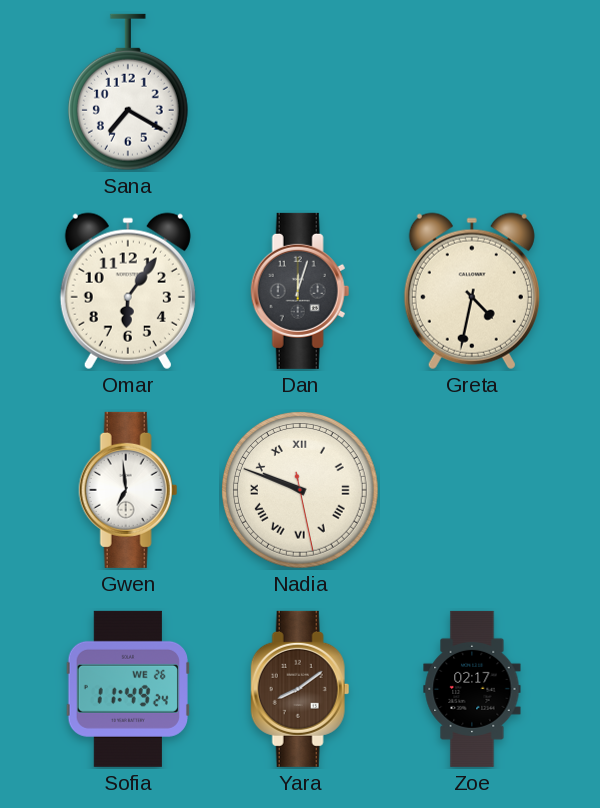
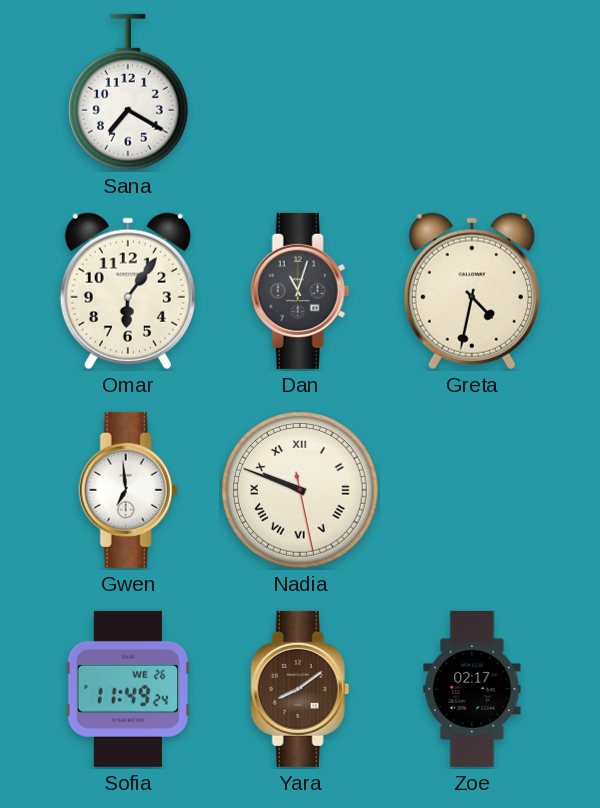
Dan: 12:03 -> 11:03
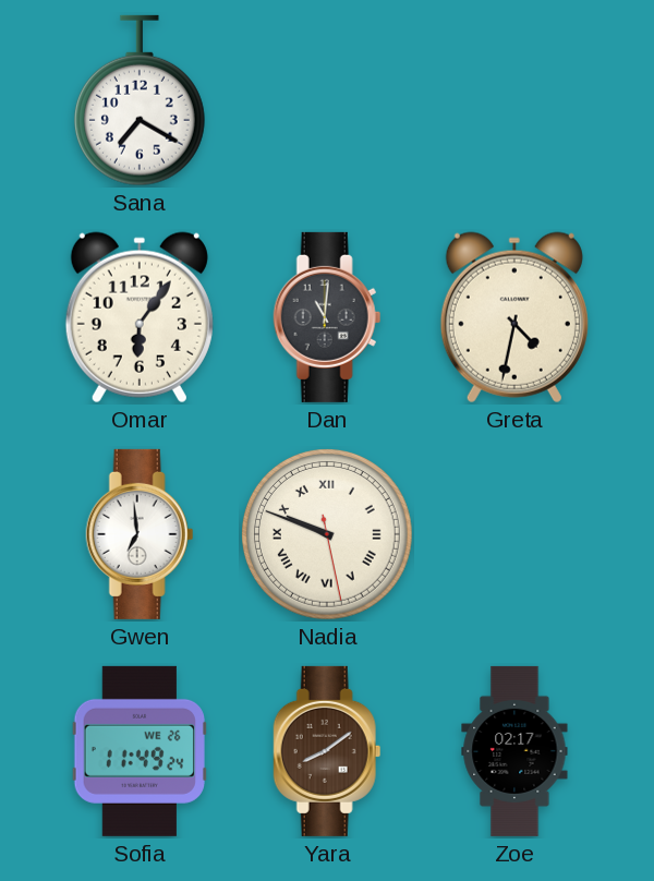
Dan: 11:03 -> 11:01
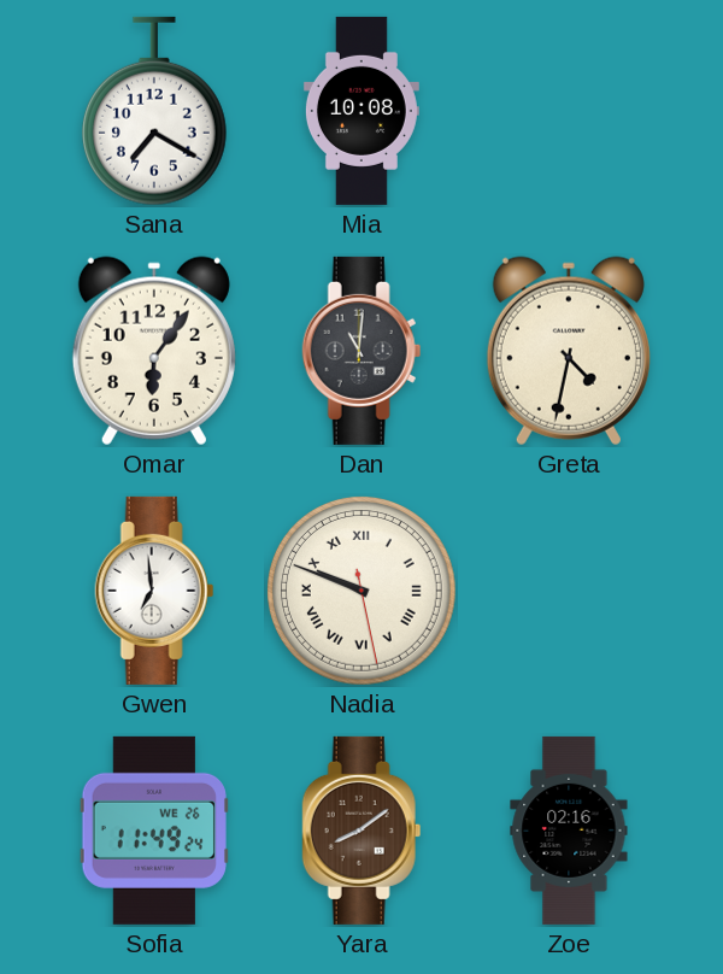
Mia: none -> 10:08
Zoe: 02:17 -> 02:16
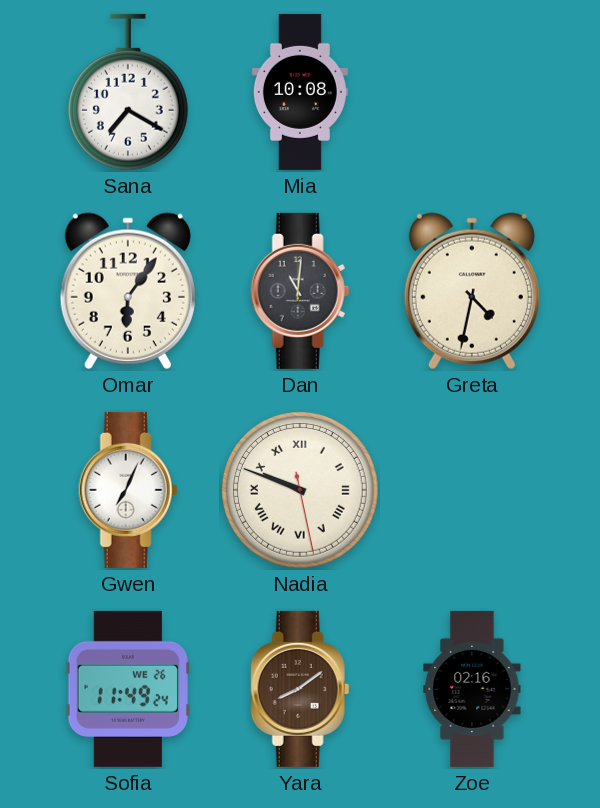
Gwen: 6:59 -> 7:04
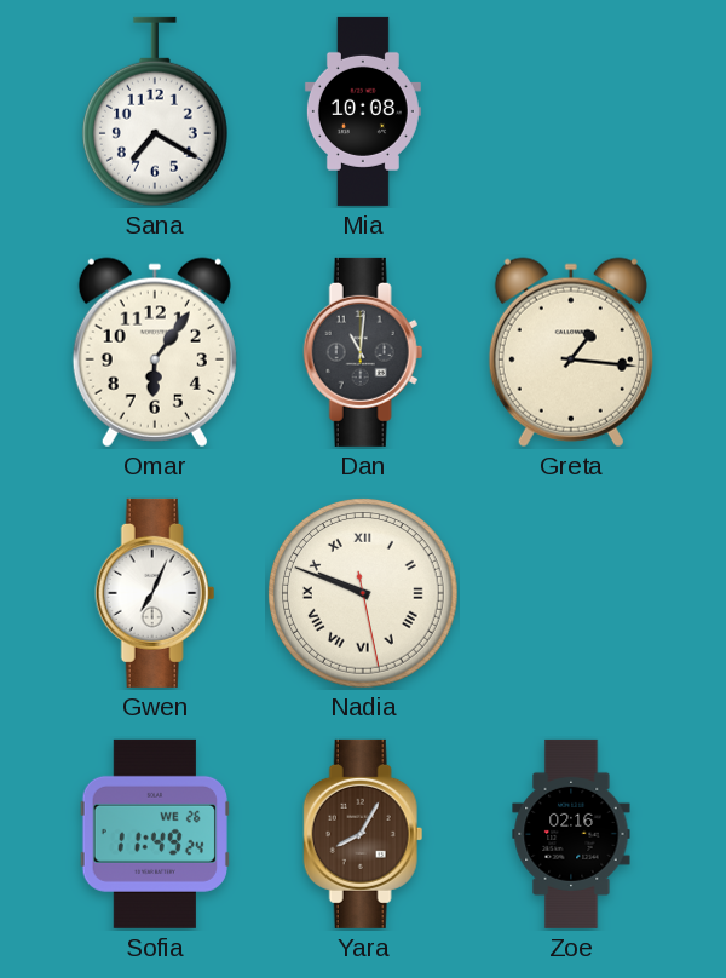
Greta: 4:32 -> 1:16
Yara: 8:09 -> 8:05
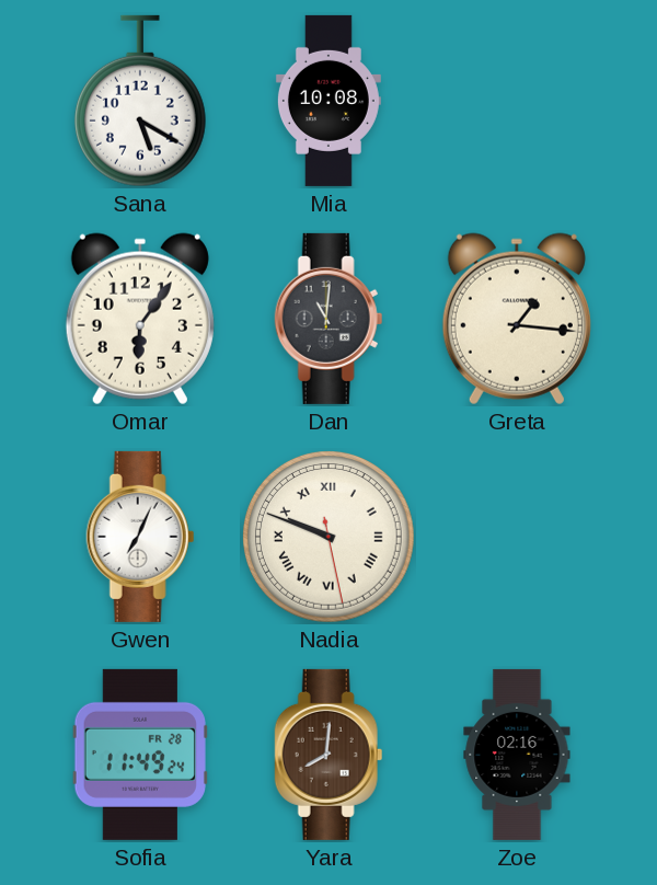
Sana: 7:20 -> 5:20
Sofia date: WE 26 -> FR 28
Yara: 8:05 -> 8:01
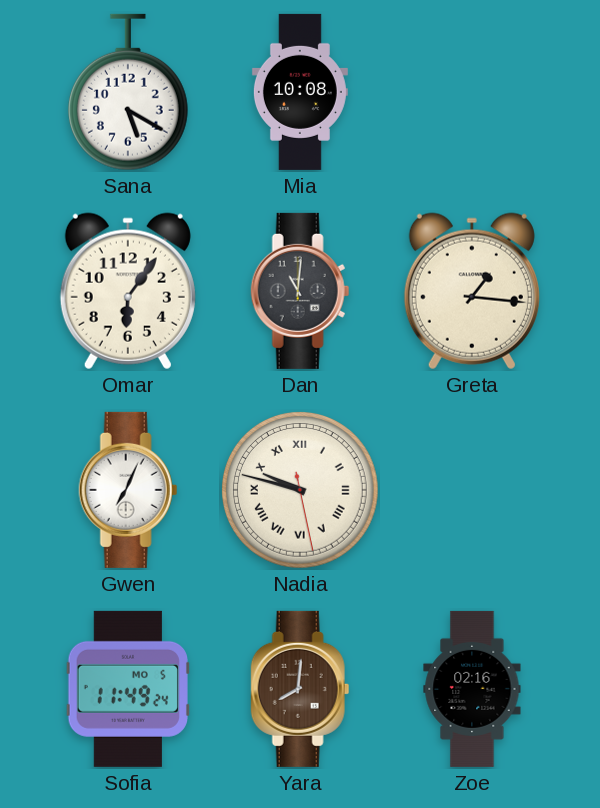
Nadia: 9:48 -> 9:47
Sofia date: FR 28 -> MO 5
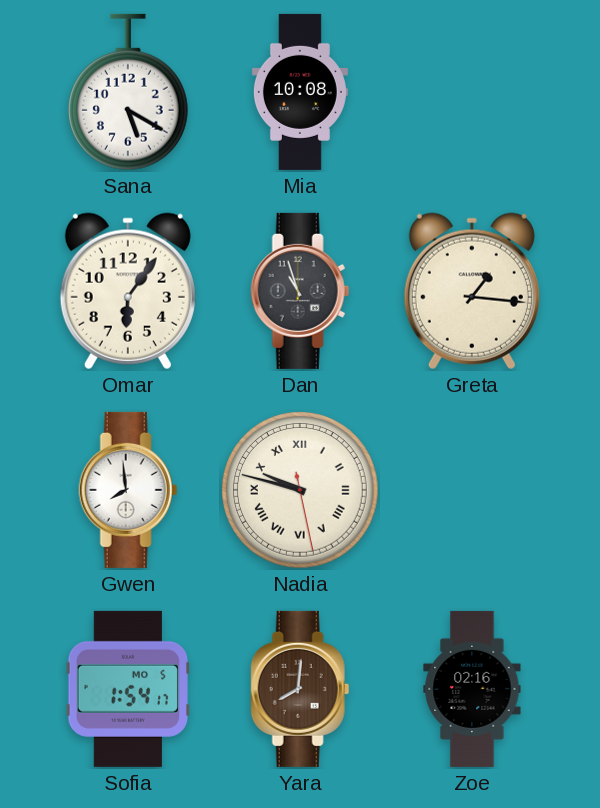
Dan: 11:01 -> 10:57
Gwen: 7:04 -> 7:59
Sofia: 11:49 -> 1:54
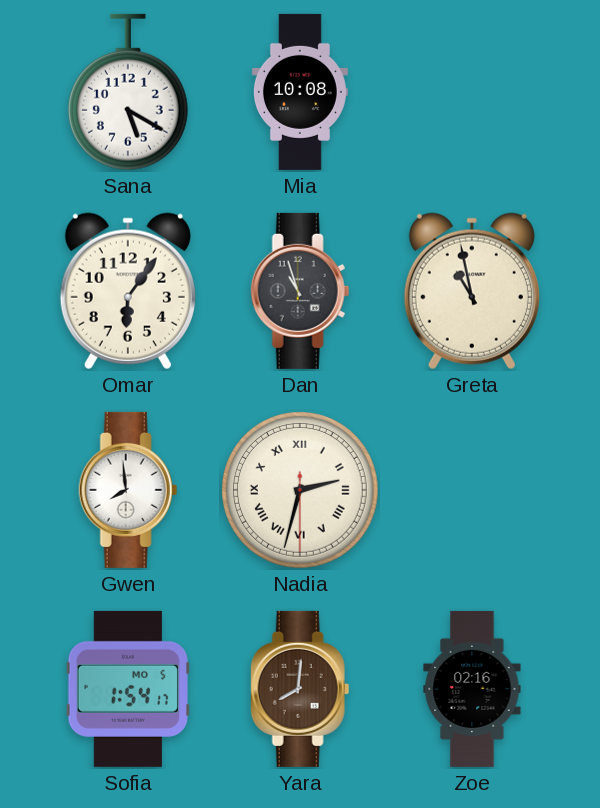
Greta: 1:16 -> 10:58
Nadia: 9:47 -> 2:32
